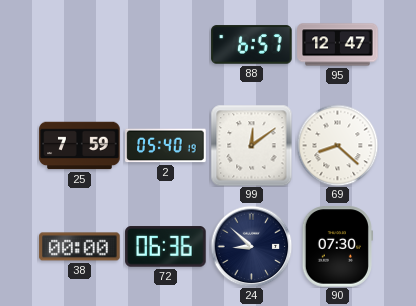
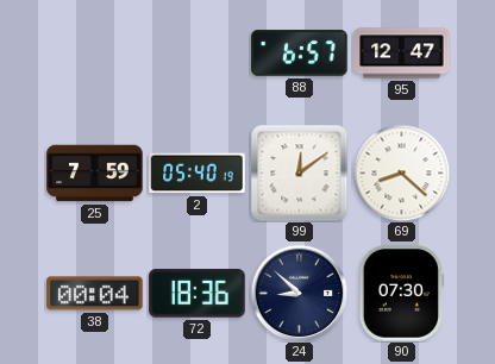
38: 00:00 -> 00:04
72: 06:36 -> 18:36
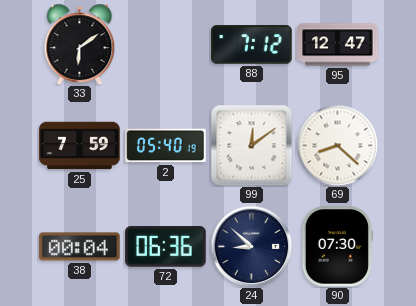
33: none -> 6:09
88: 6:57 -> 7:12
72: 18:36 -> 06:36
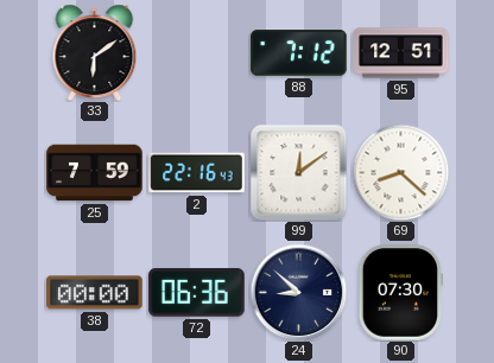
95: 12:47 -> 12:51
2: 05:40 -> 22:16
38: 00:04 -> 00:00
